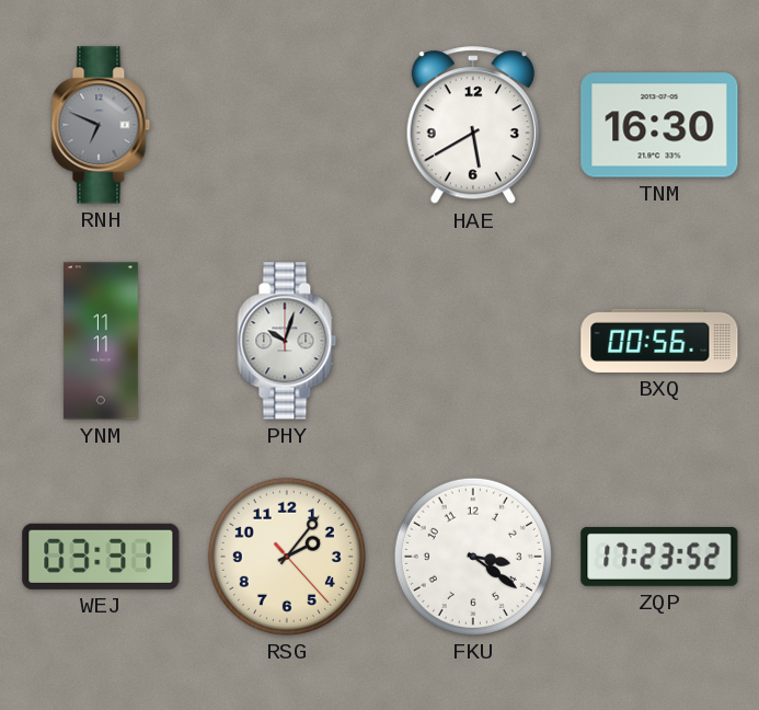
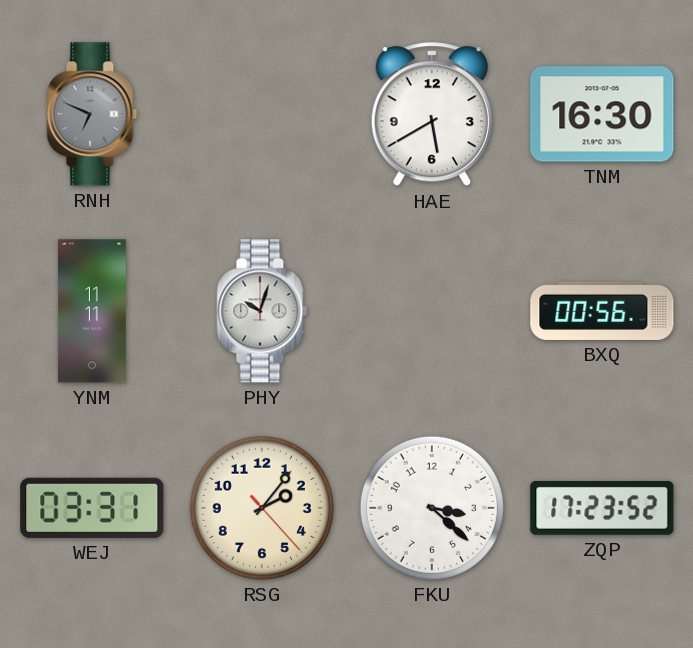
FKU: 3:21 -> 3:22
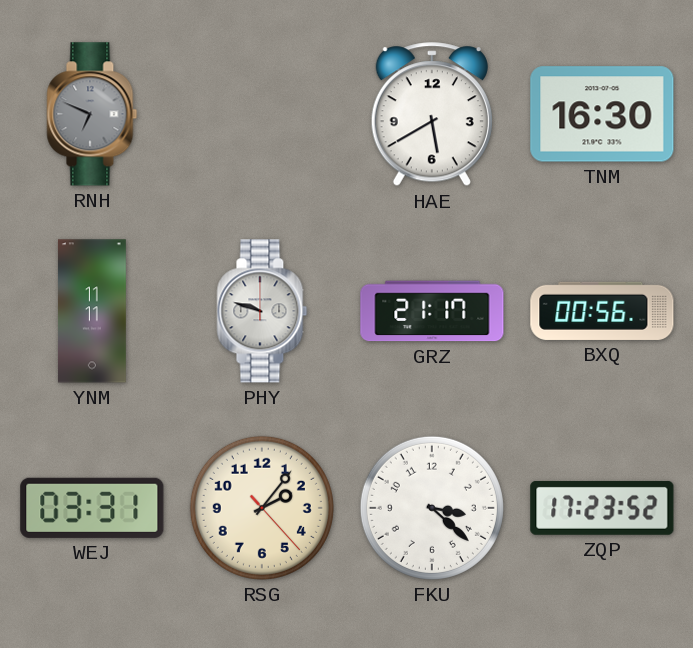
PHY: 10:03 -> 9:48
GRZ: none -> 21:17
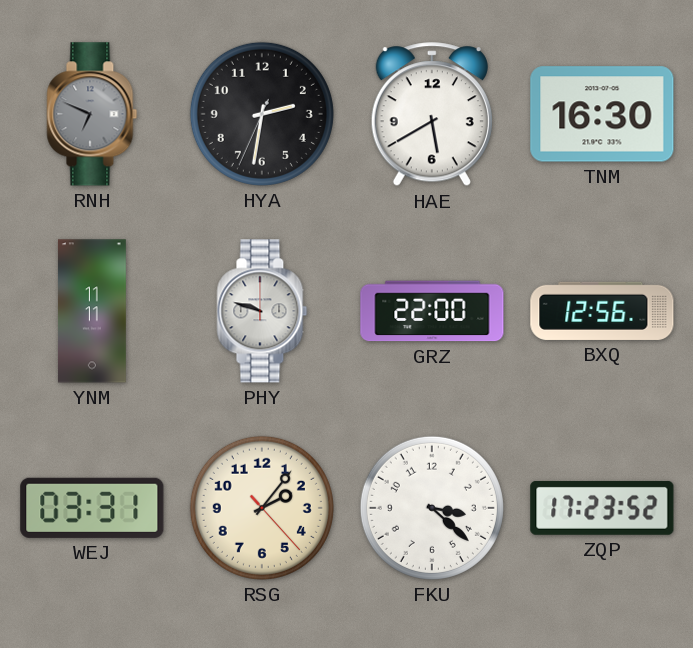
HYA: none -> 2:31
GRZ: 21:17 -> 22:00
BXQ: 00:56 -> 12:56
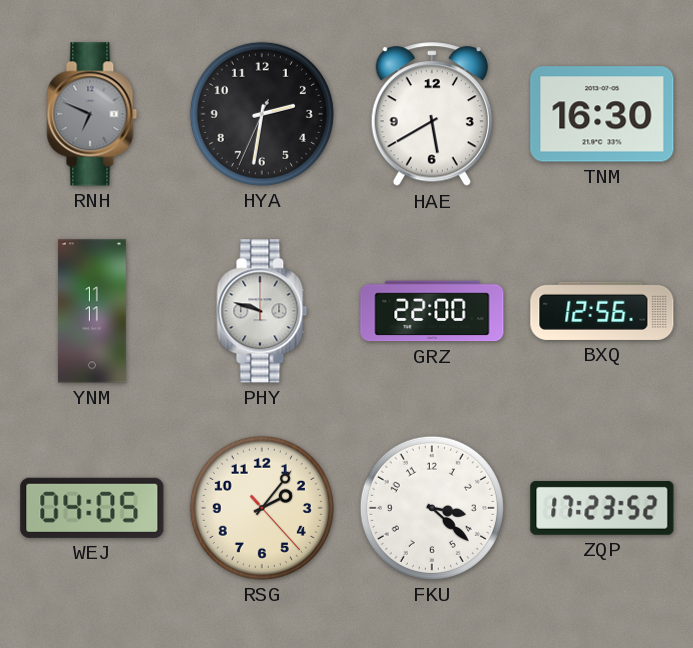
WEJ: 03:31 -> 04:05
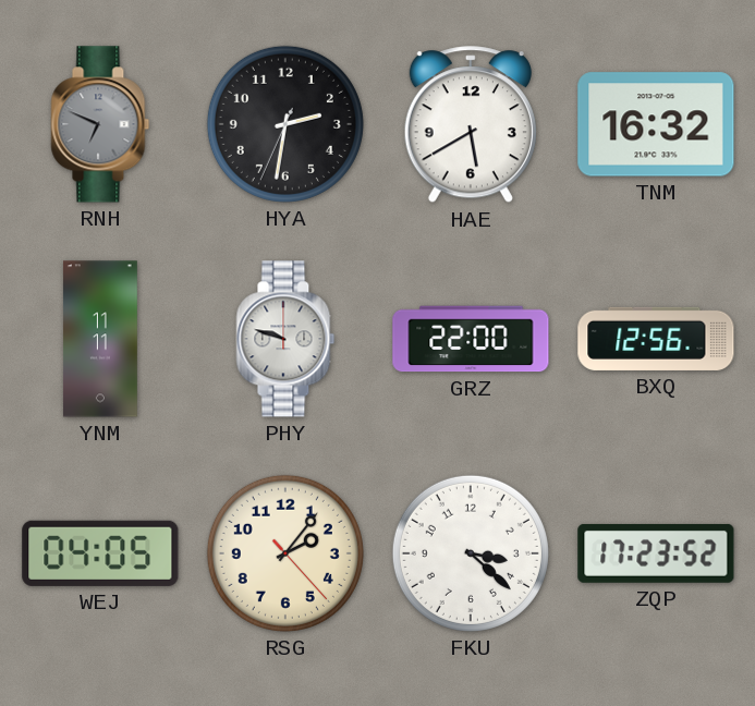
TNM: 16:30 -> 16:32
